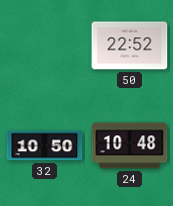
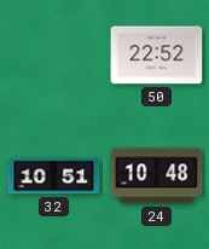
32: 10:50 -> 10:51
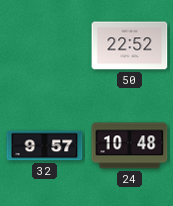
32: 10:51 -> 9:57
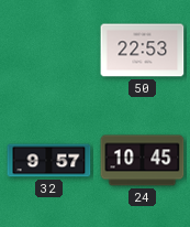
50: 22:52 -> 22:53
24: 10:48 -> 10:45
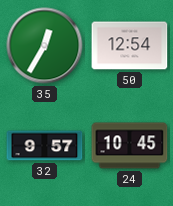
35: none -> 12:35
50: 22:53 -> 12:54
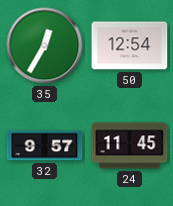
24: 10:45 -> 11:45
